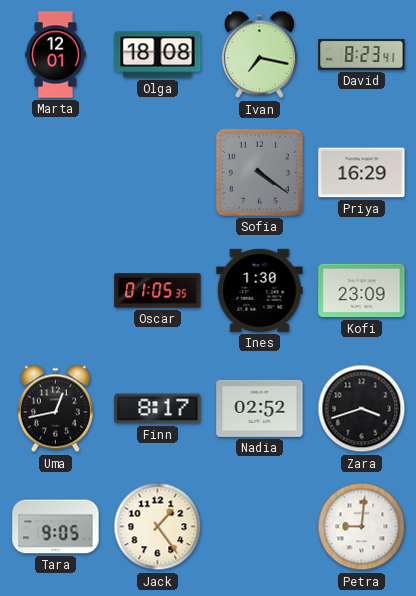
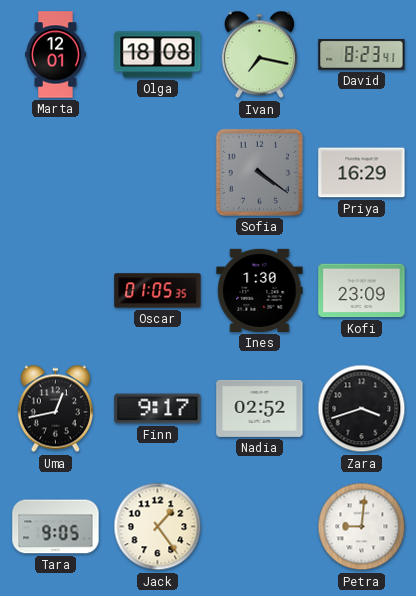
Finn: 8:17 -> 9:17
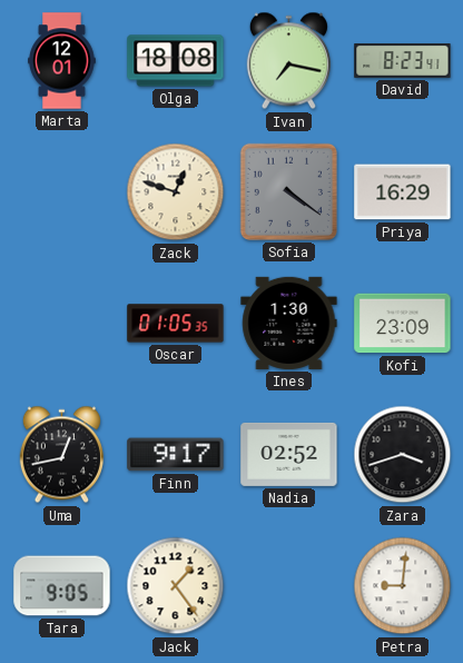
Zack: none -> 12:48
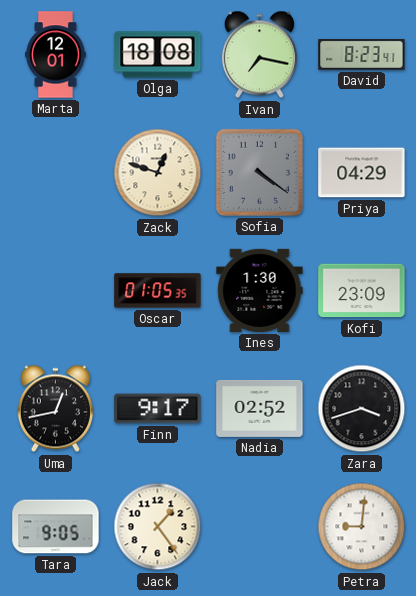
Priya: 16:29 -> 04:29
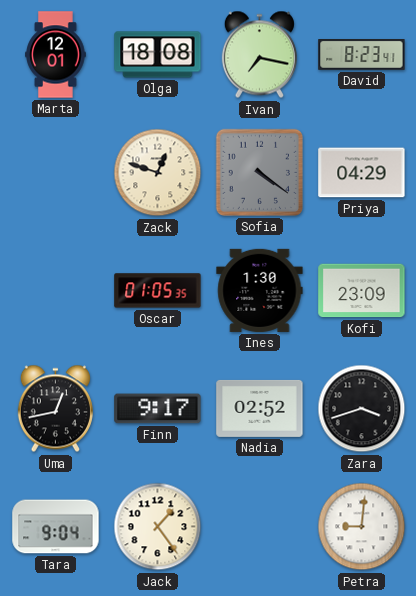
Tara: 9:05 -> 9:04
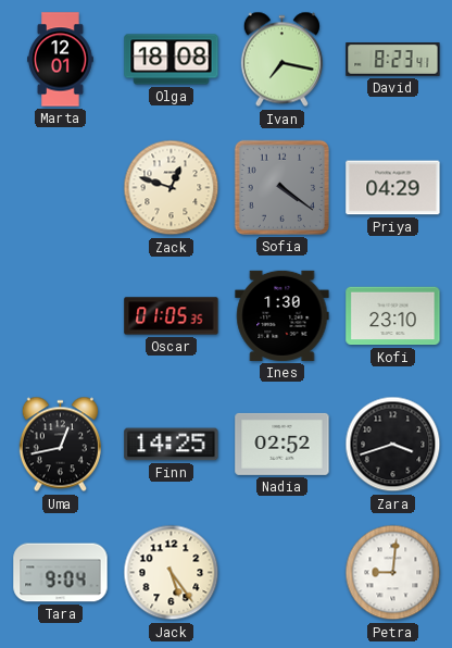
Kofi: 23:09 -> 23:10
Finn: 9:17 -> 14:25
Jack: 1:24 -> 5:24
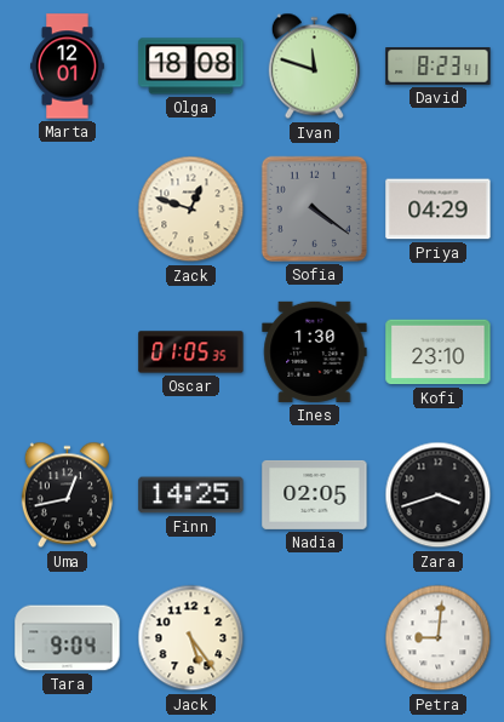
Ivan: 7:17 -> 11:48
Nadia: 02:52 -> 02:05
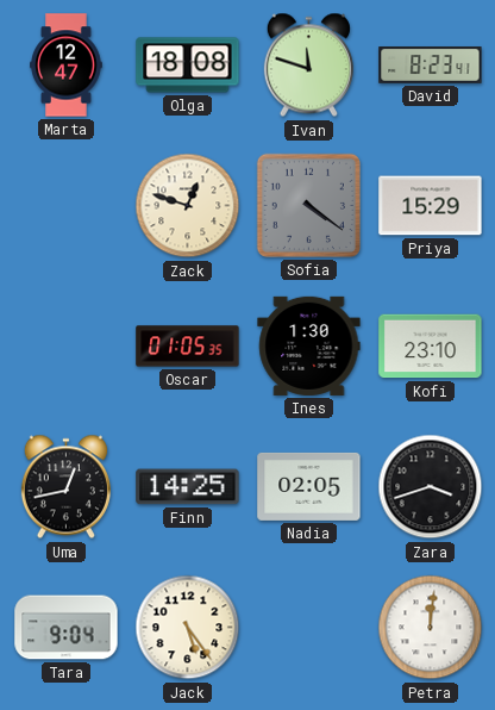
Marta: 12:01 -> 12:47
Priya: 04:29 -> 15:29
Petra: 9:01 -> 12:01
